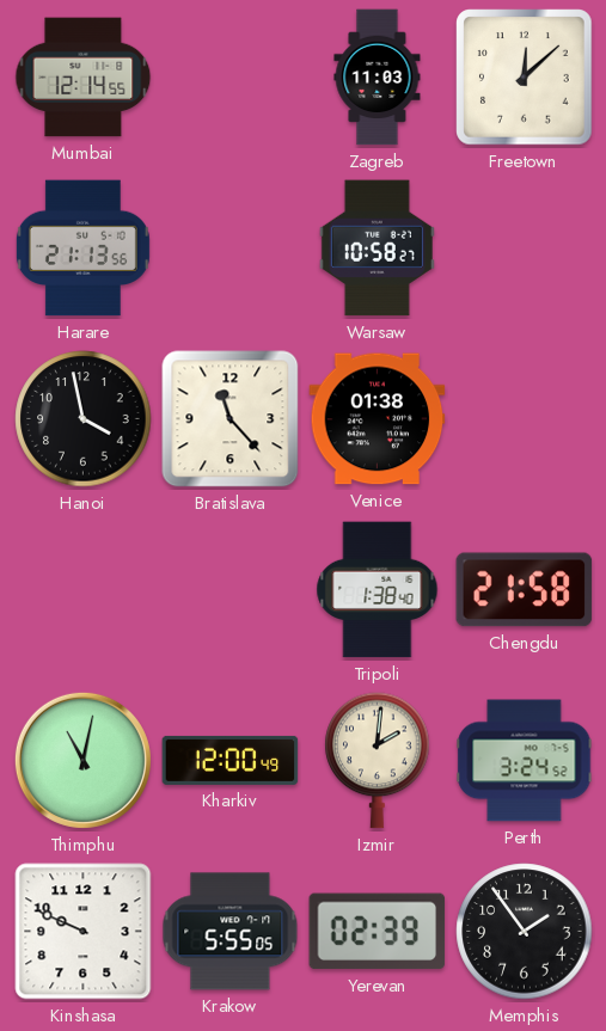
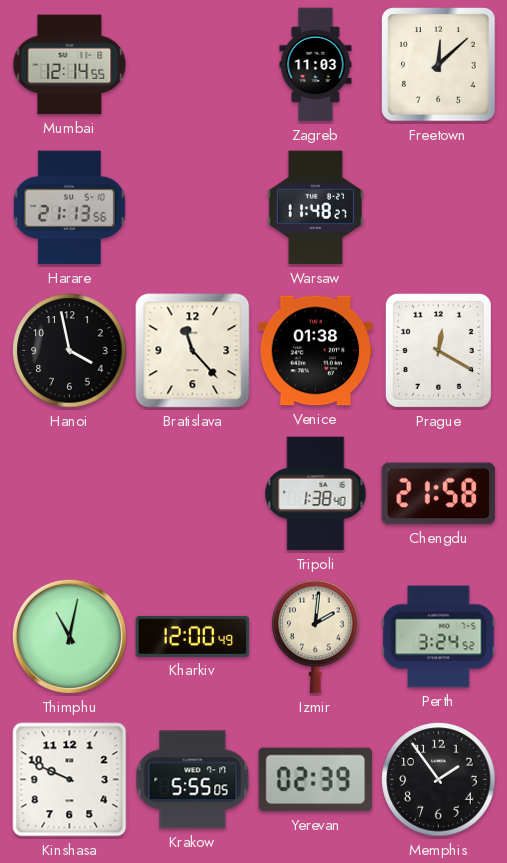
Warsaw: 10:58 -> 11:48
Prague: none -> 12:20
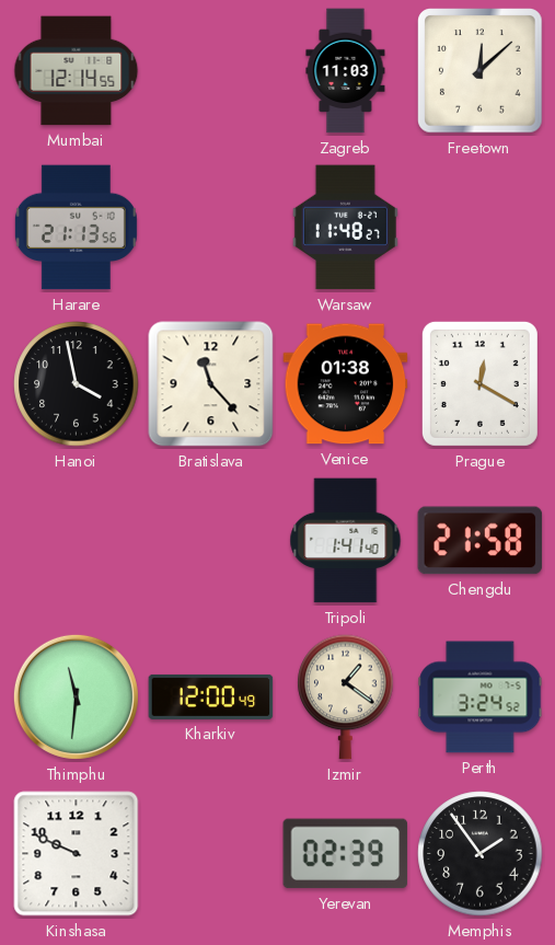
Tripoli: 1:38 -> 1:41
Thimphu: 11:02 -> 11:31
Izmir: 2:01 -> 1:21
Krakow: 5:55 -> none
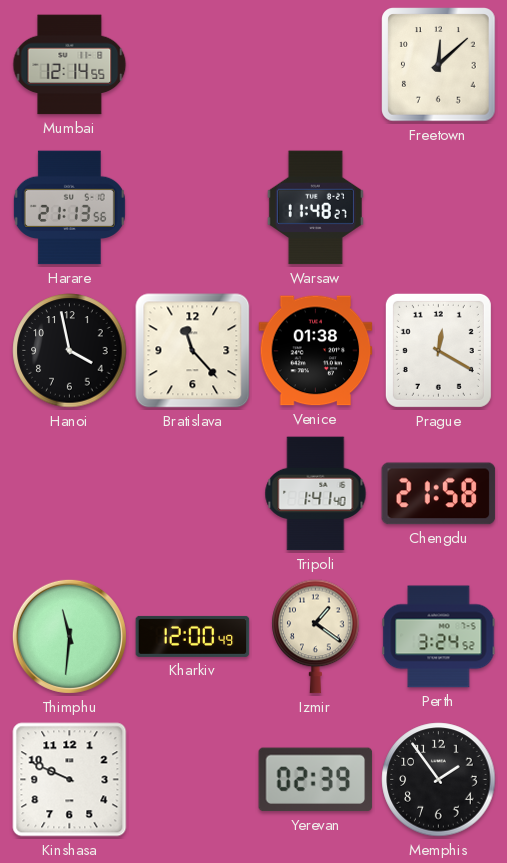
Zagreb: 11:03 -> none
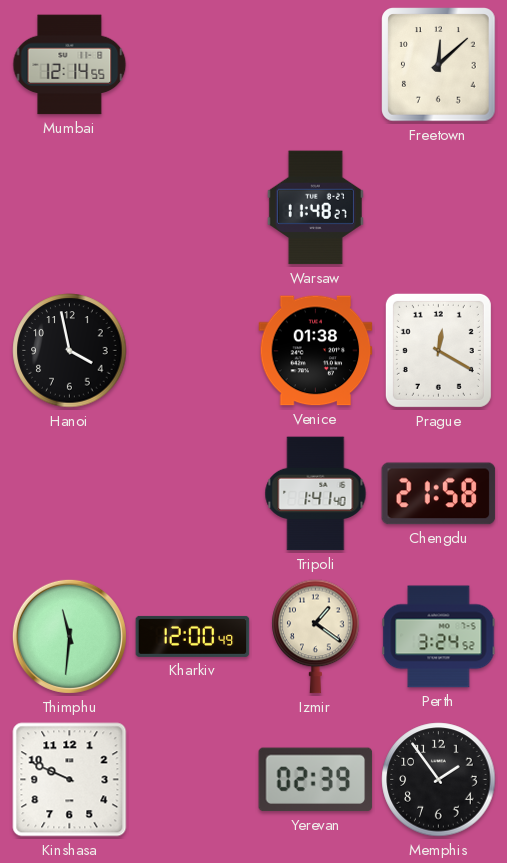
Harare: 21:13 -> none
Bratislava: 11:23 -> none
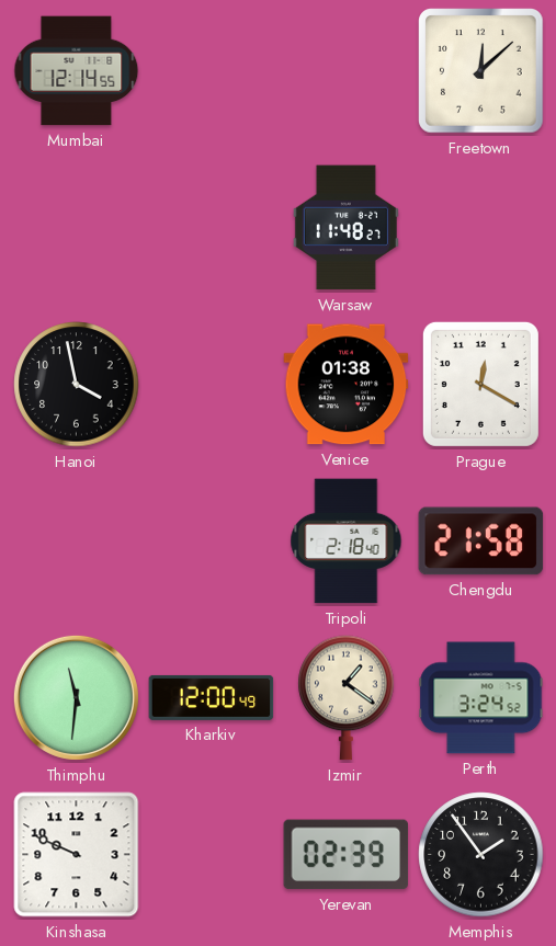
Tripoli: 1:41 -> 2:18
